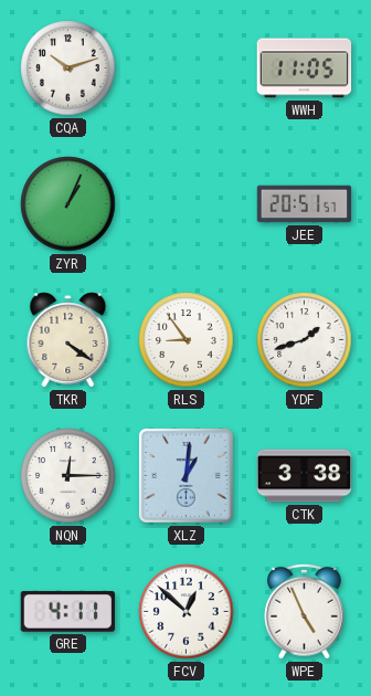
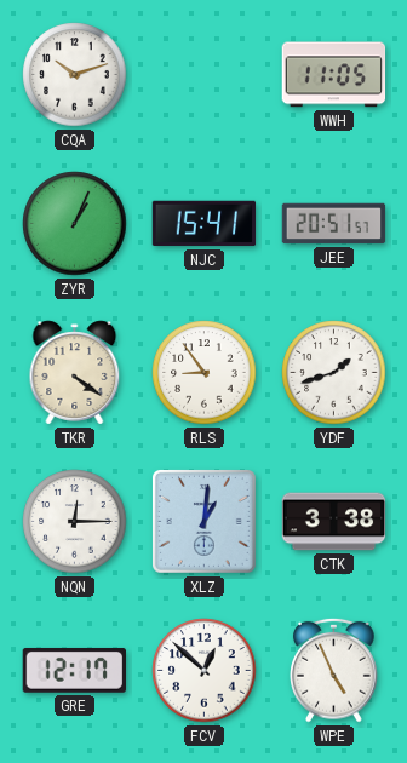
NJC: none -> 15:41
GRE: 4:11 -> 12:17
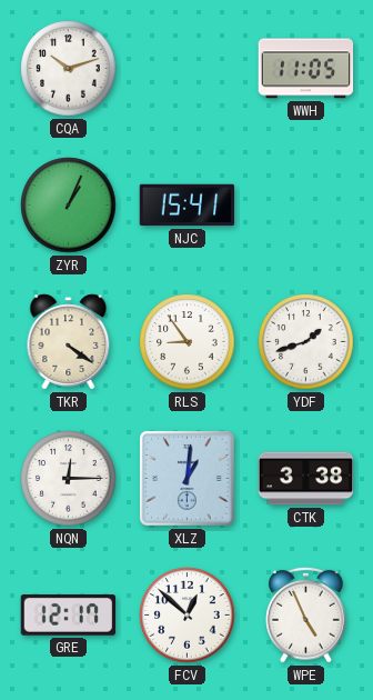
JEE: 20:51 -> none
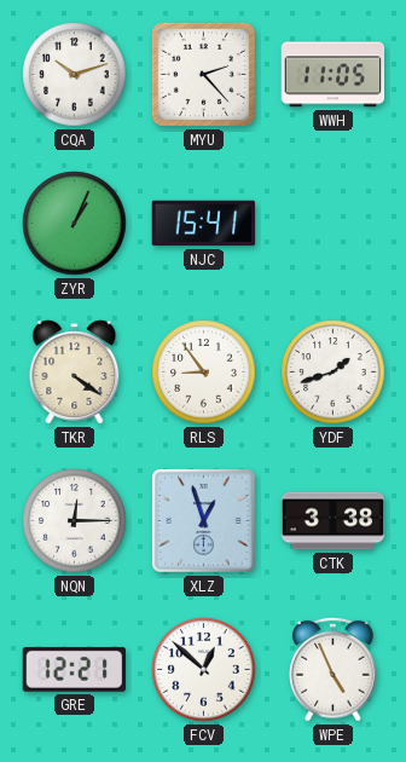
MYU: none -> 2:23
XLZ: 1:01 -> 12:57
GRE: 12:17 -> 12:21
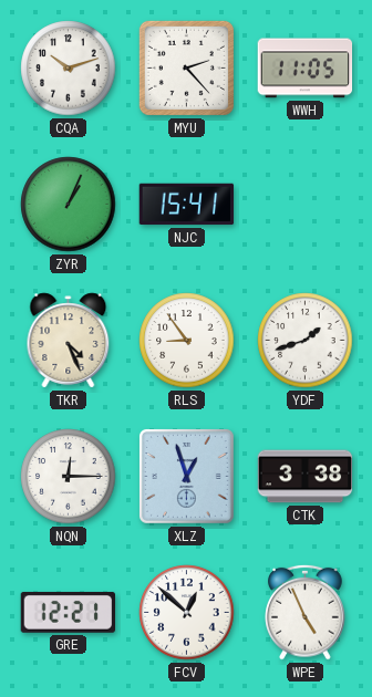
TKR: 4:21 -> 4:26
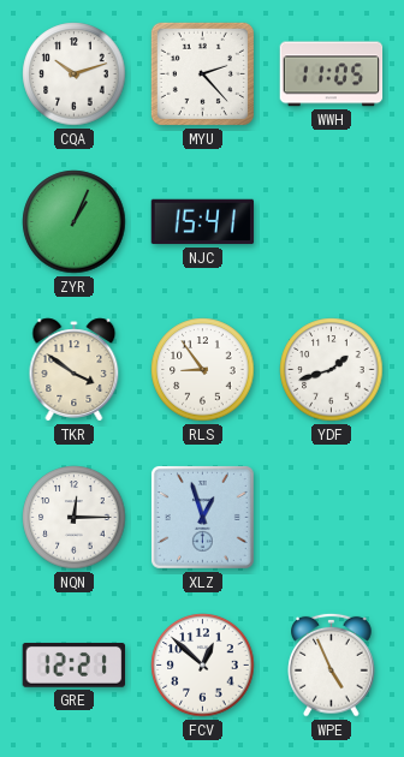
TKR: 4:26 -> 3:51
CTK: 3:38 -> none
